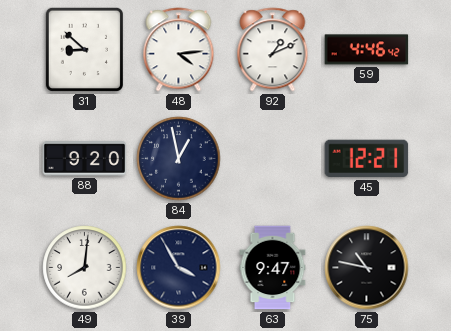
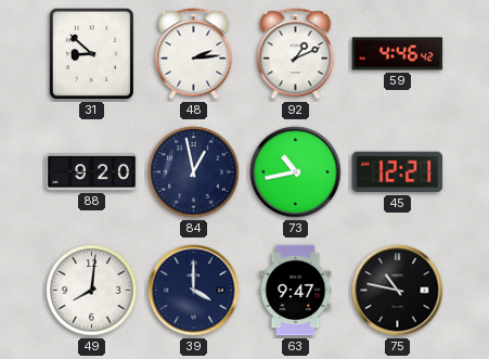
48: 4:14 -> 2:14
73: none -> 10:43
39: 3:55 -> 4:00
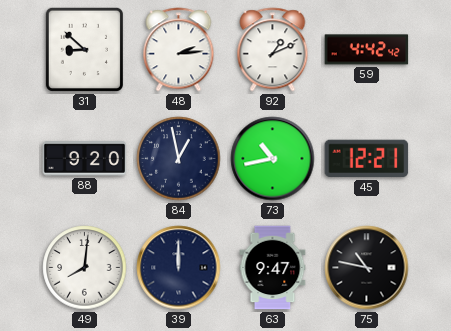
59: 4:46 -> 4:42
39: 4:00 -> 12:00
